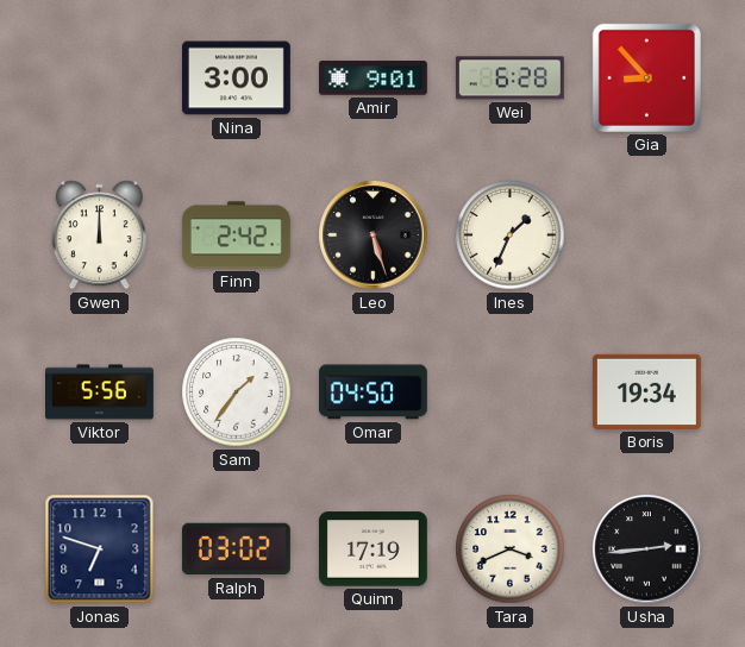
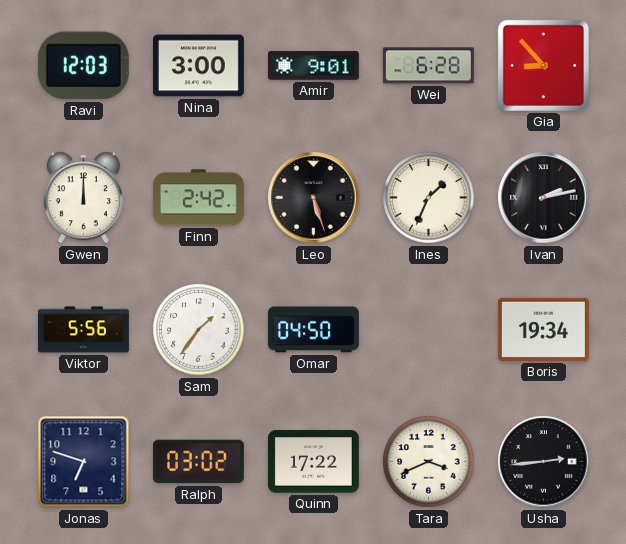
Ravi: none -> 12:03
Ivan: none -> 2:13
Quinn: 17:19 -> 17:22
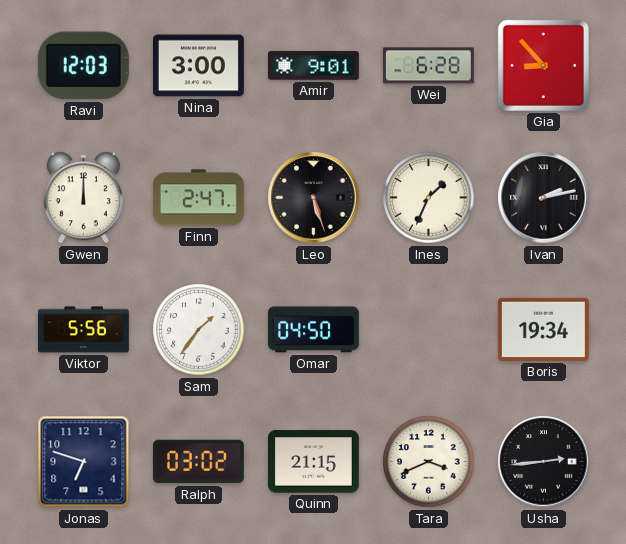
Finn: 2:42 -> 2:47
Quinn: 17:22 -> 21:15
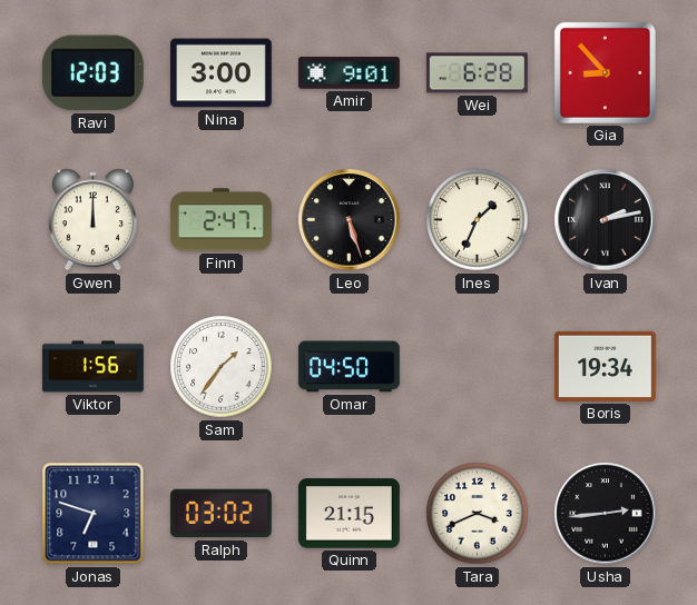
Viktor: 5:56 -> 1:56
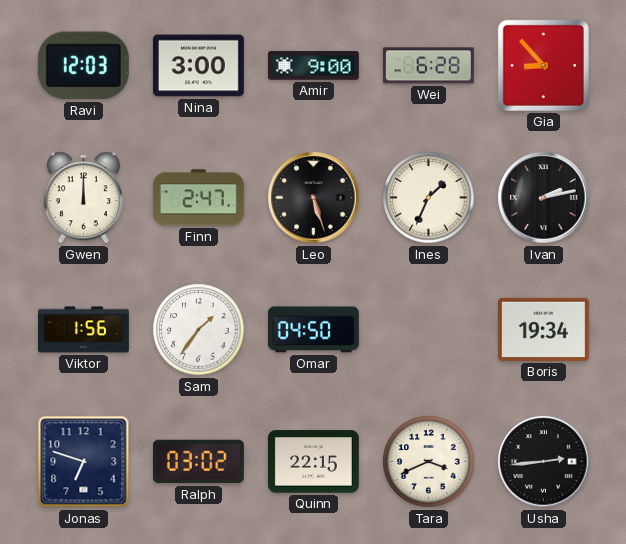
Amir: 9:01 -> 9:00
Quinn: 21:15 -> 22:15
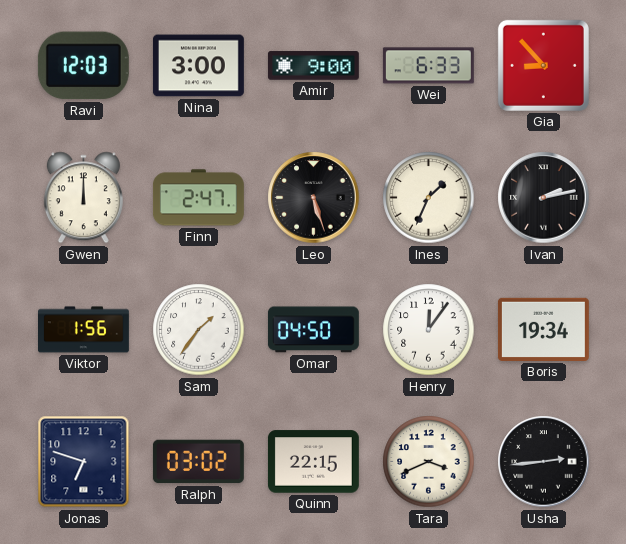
Wei: 6:28 -> 6:33
Henry: none -> 12:06
